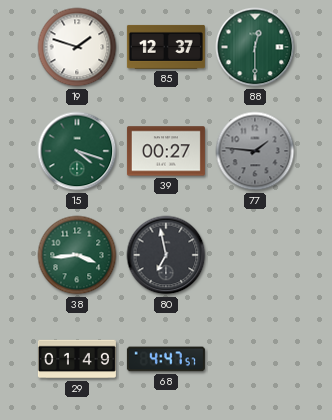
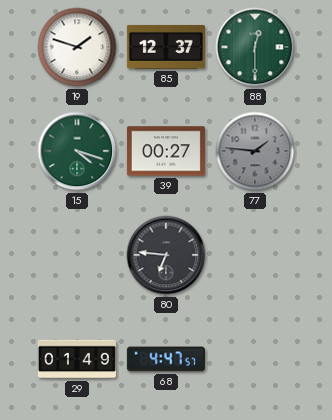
38: 3:44 -> none
80: 6:58 -> 6:46
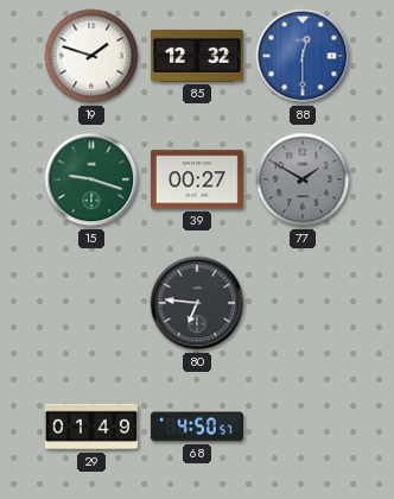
85: 12:37 -> 12:32
88 dial: green -> blue
15: 4:18 -> 9:18
77: 1:46 -> 1:50
68: 4:47 -> 4:50
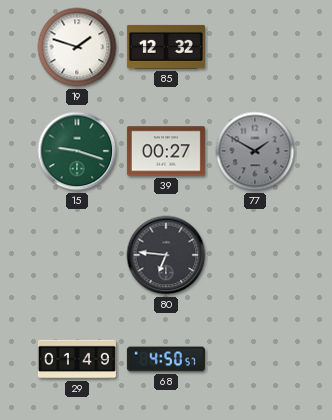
88: 12:30 -> none
